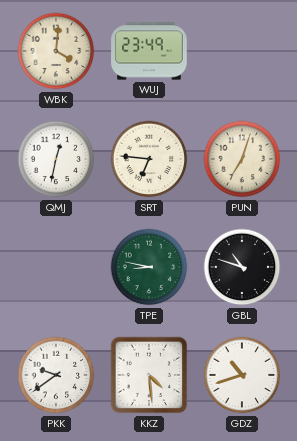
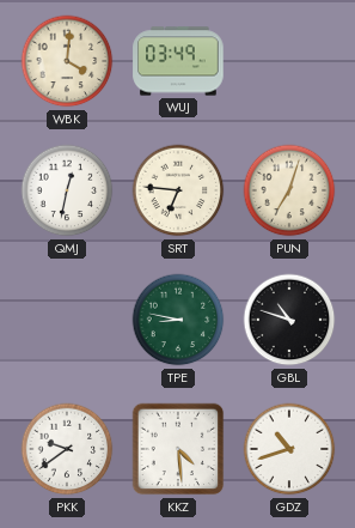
WUJ: 23:49 -> 03:49
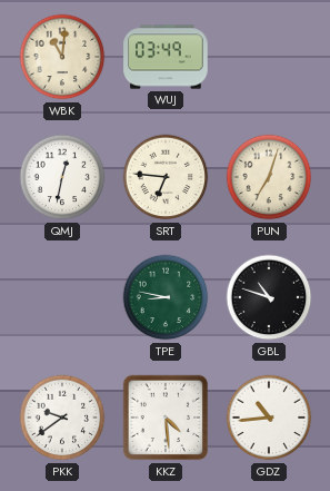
WBK: 4:01 -> 11:01
GDZ: 10:42 -> 10:44
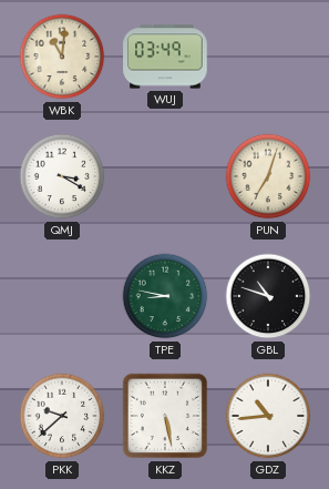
QMJ: 12:32 -> 3:20
SRT: 6:46 -> none
PKK: 9:39 -> 9:38
KKZ: 4:29 -> 5:28
